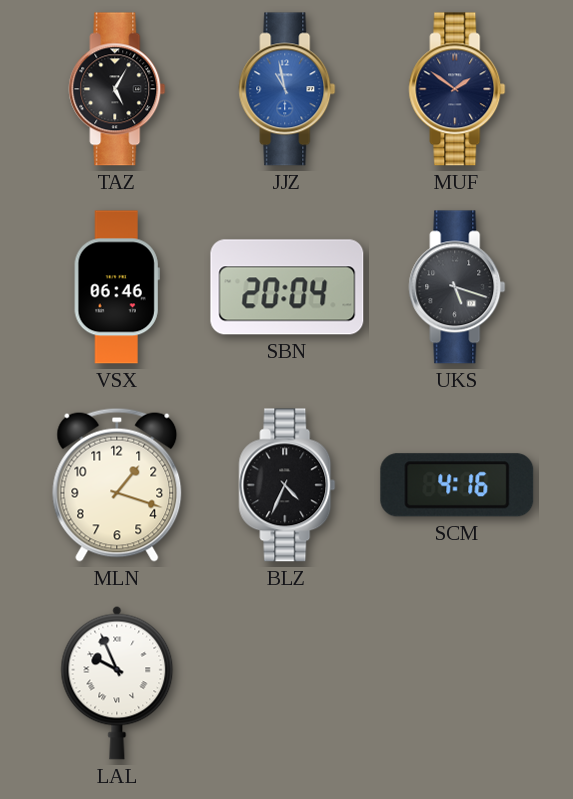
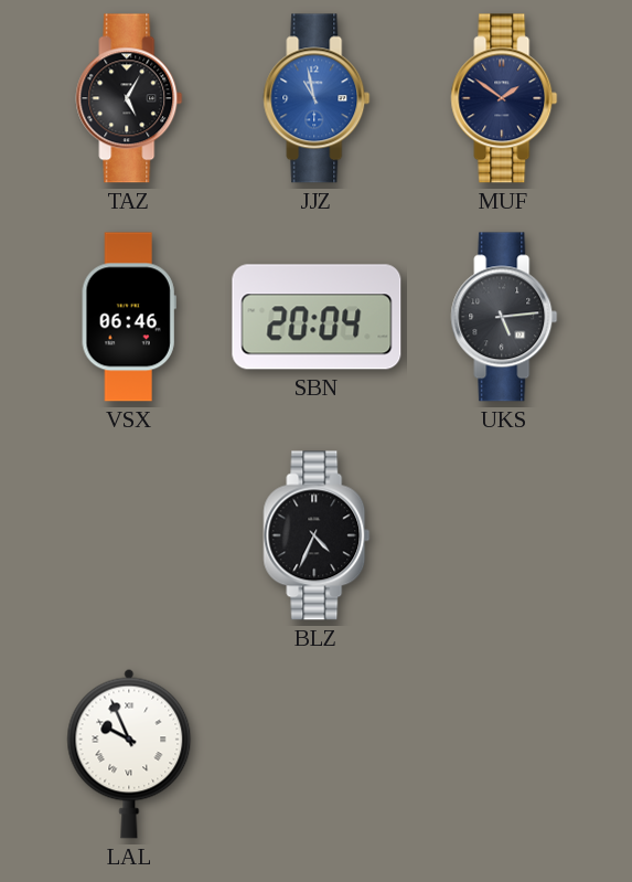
UKS: 5:18 -> 5:14
MLN: 1:18 -> none
SCM: 4:16 -> none
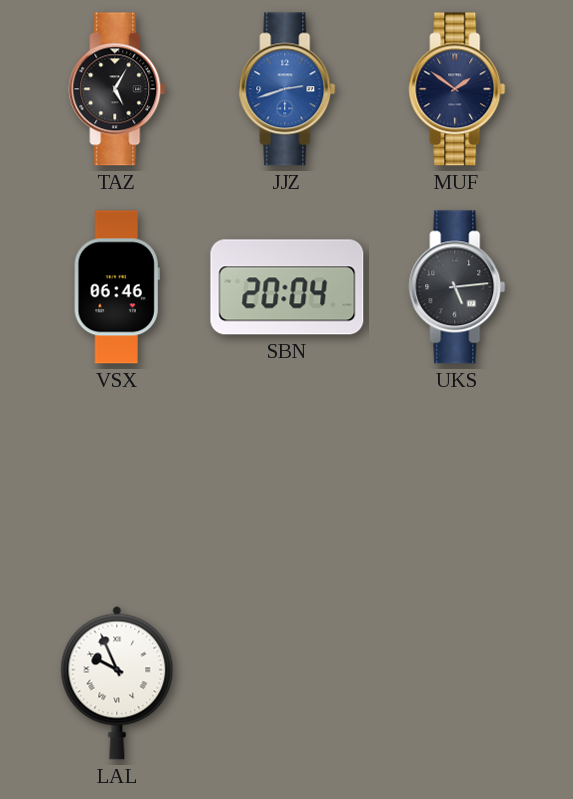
JJZ: 10:58 -> 2:42
BLZ: 4:34 -> none
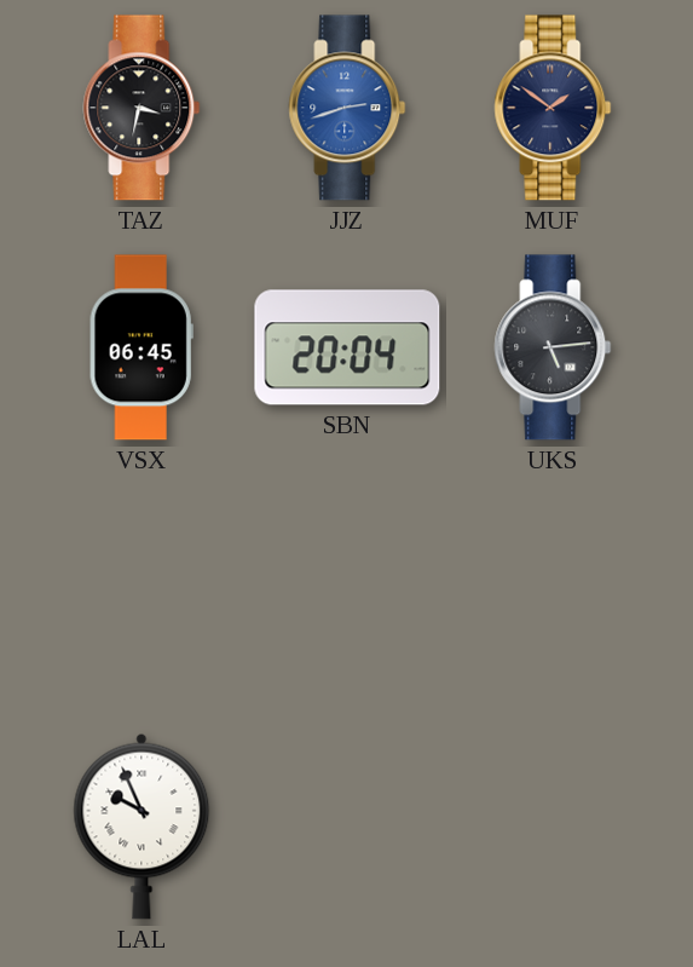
TAZ: 5:05 -> 3:32
VSX: 06:46 -> 06:45
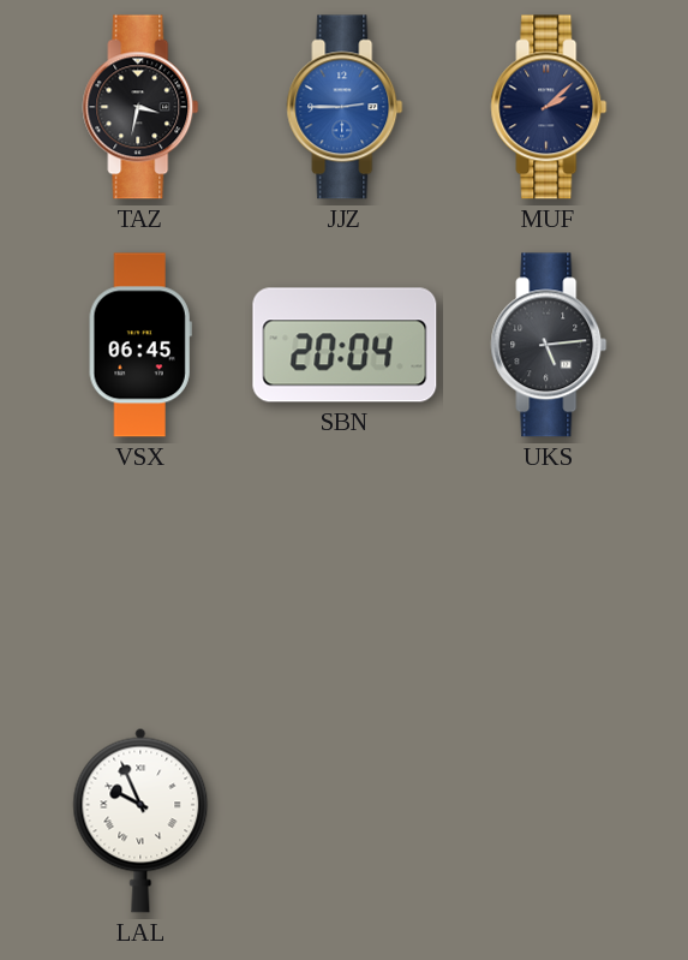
JJZ: 2:42 -> 2:45
MUF: 1:51 -> 2:08
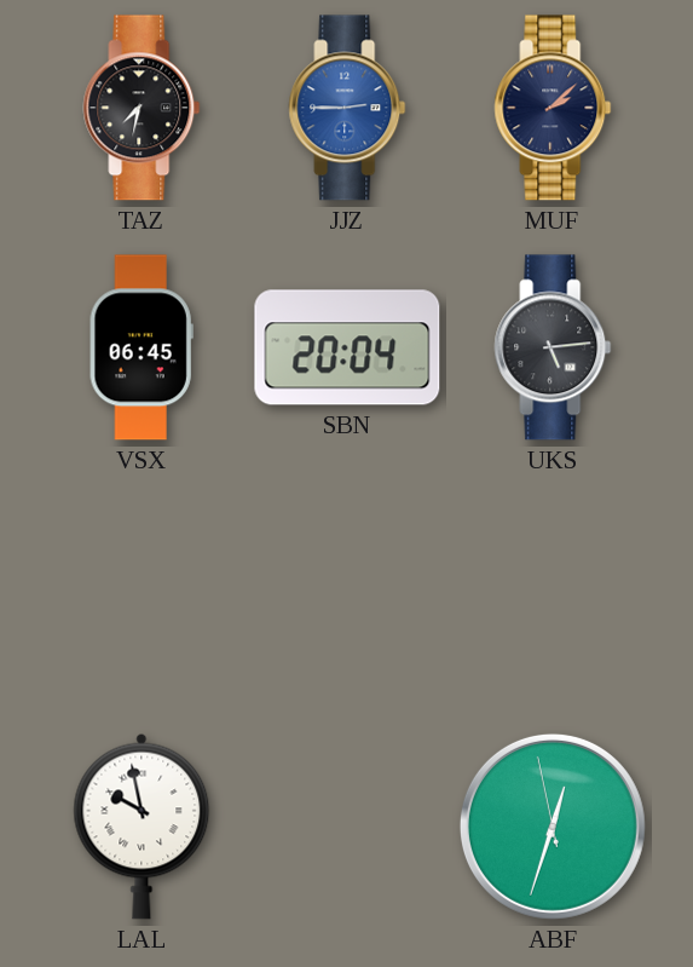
TAZ: 3:32 -> 7:32
LAL: 9:56 -> 9:58
ABF: none -> 12:32
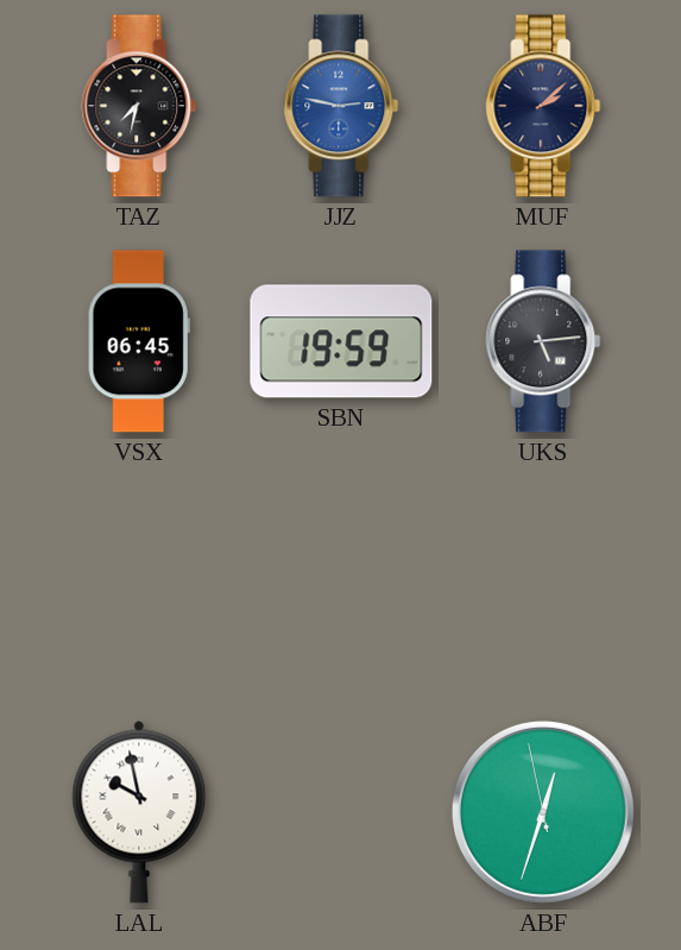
JJZ: 2:45 -> 2:47
SBN: 20:04 -> 19:59
